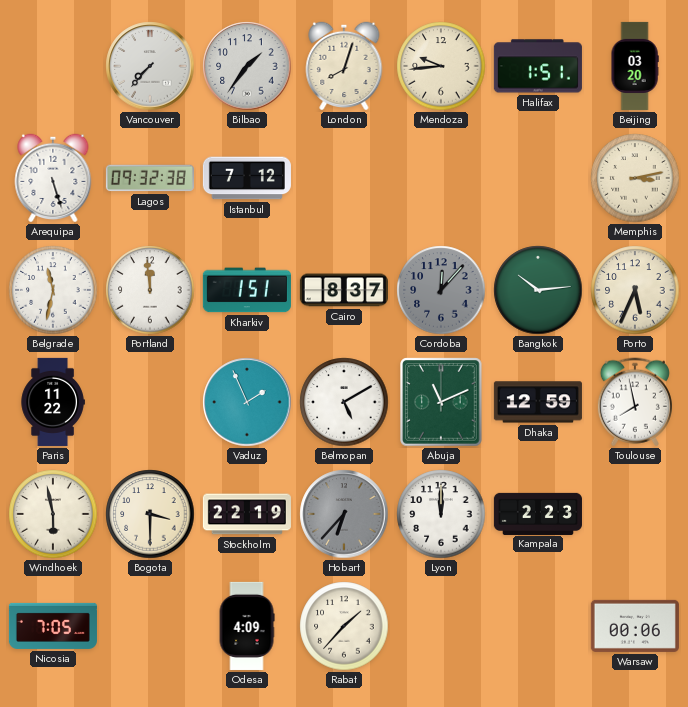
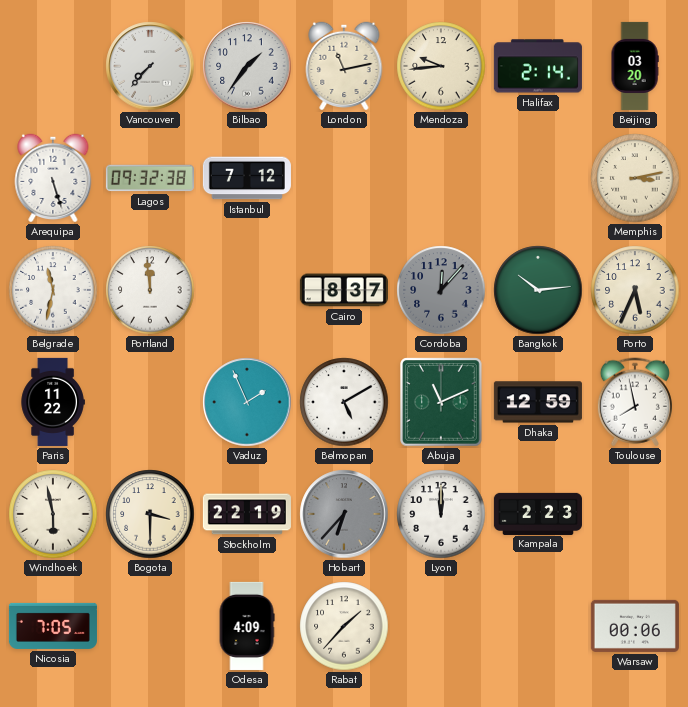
London: 8:03 -> 11:13
Halifax: 1:51 -> 2:14
Kharkiv: 1:51 -> none
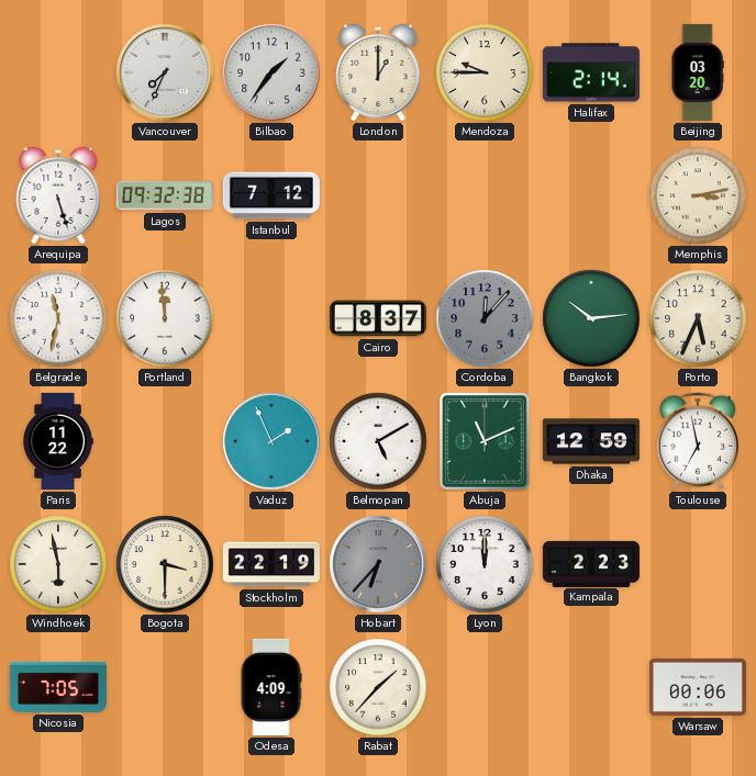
Vancouver: 7:37 -> 7:34
London: 11:13 -> 1:00
Mendoza: 9:44 -> 9:45
Toulouse: 7:58 -> 6:58
